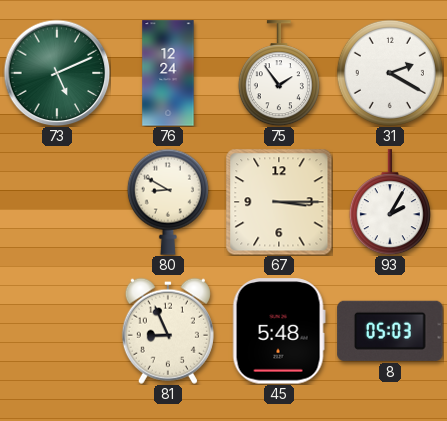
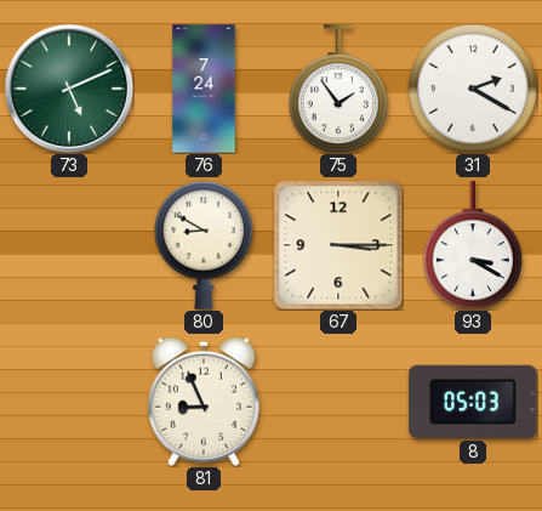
76: 12:24 -> 7:24
93: 2:05 -> 3:20
45: 5:48 -> none
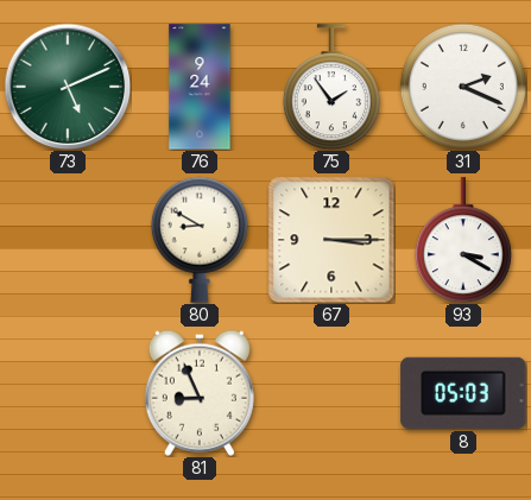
76: 7:24 -> 9:24
31: 2:20 -> 2:19
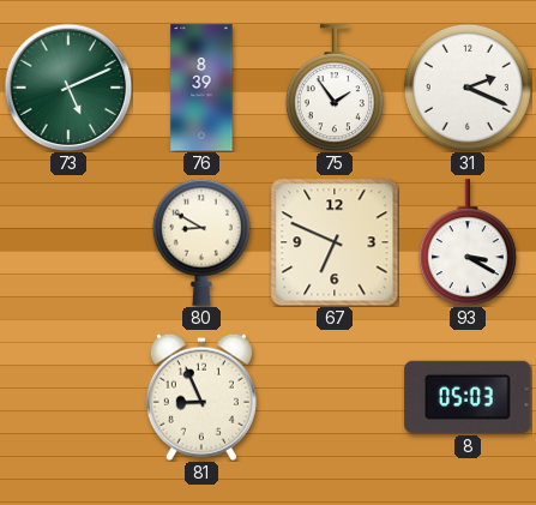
76: 9:24 -> 8:39
67: 3:15 -> 6:49
